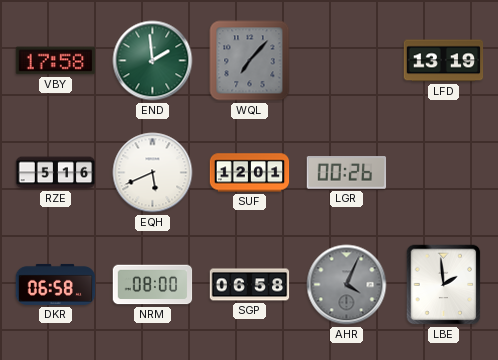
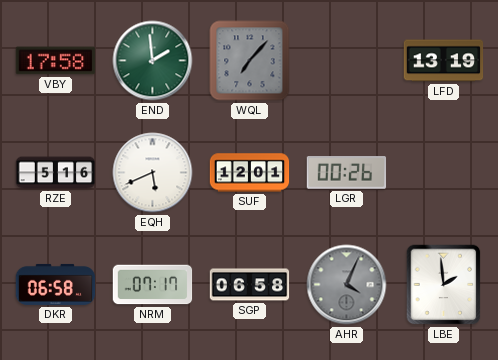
NRM: 08:00 -> 07:17
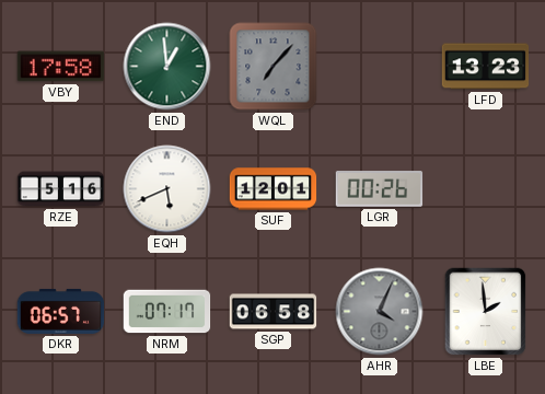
END: 1:59 -> 12:59
LFD: 13:19 -> 13:23
DKR: 06:58 -> 06:57
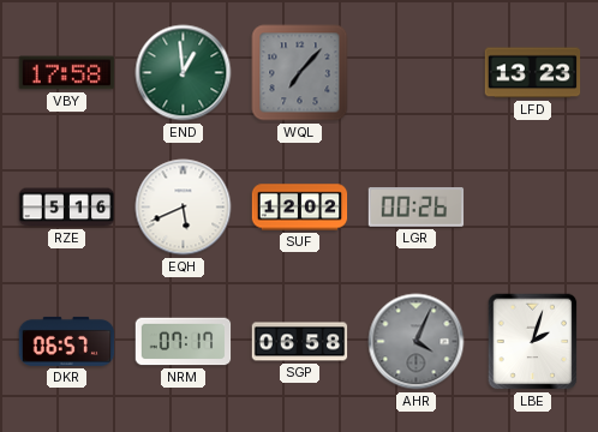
SUF: 12:01 -> 12:02
LBE: 1:59 -> 2:03
